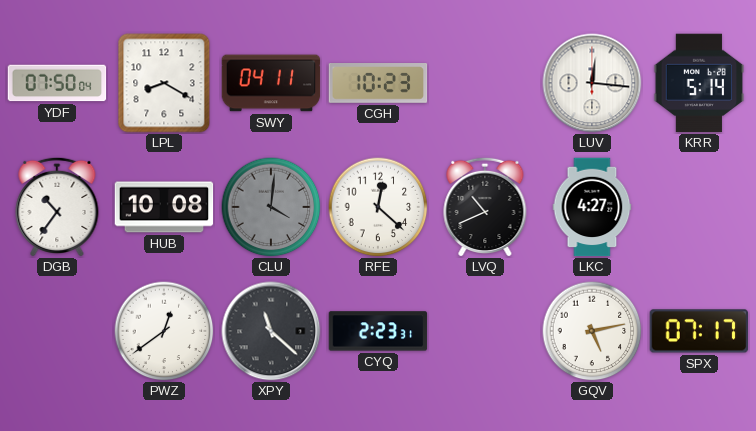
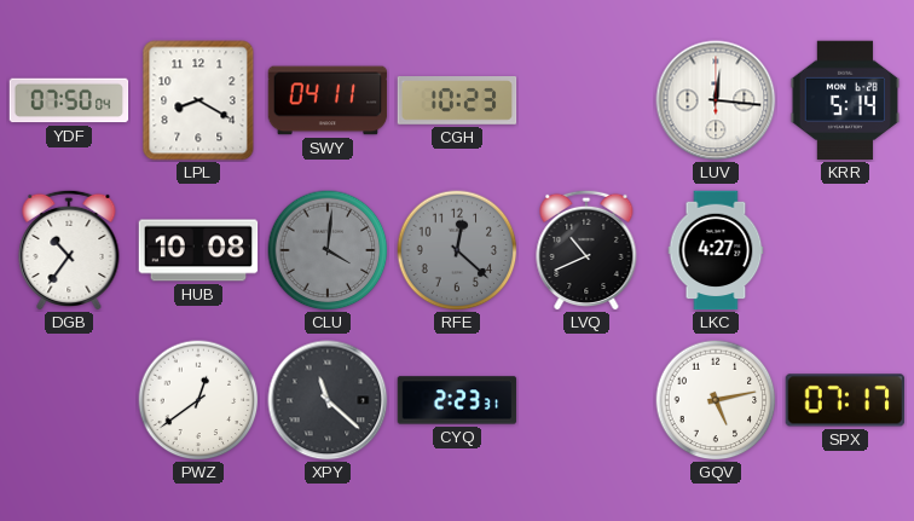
RFE dial: white -> grey
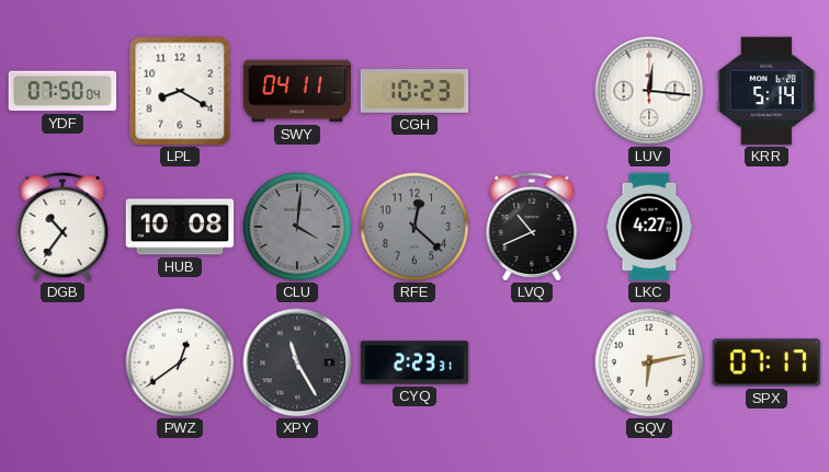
XPY: 11:22 -> 11:25
GQV: 5:13 -> 6:13
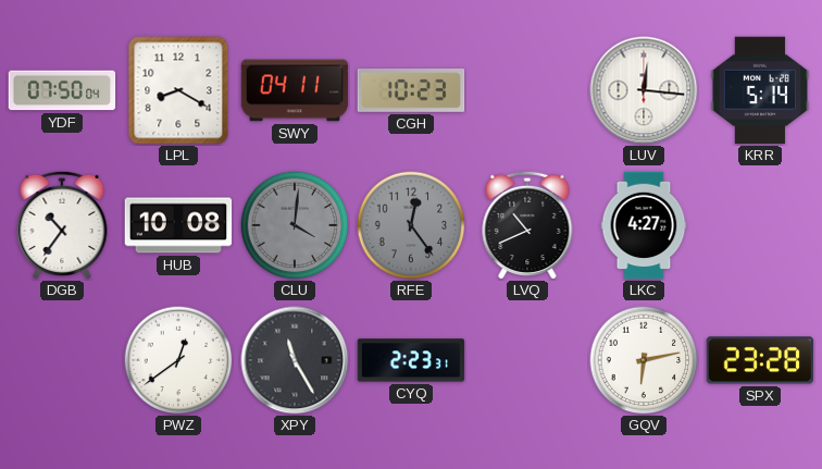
RFE: 12:22 -> 12:24
SPX: 07:17 -> 23:28
